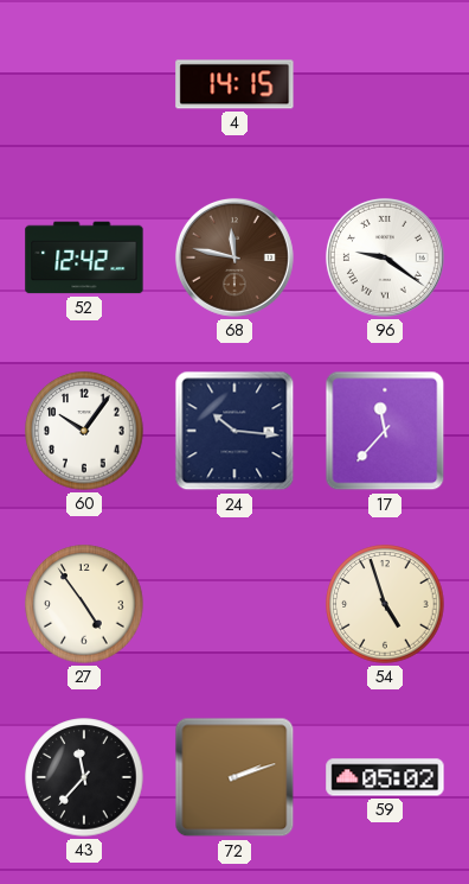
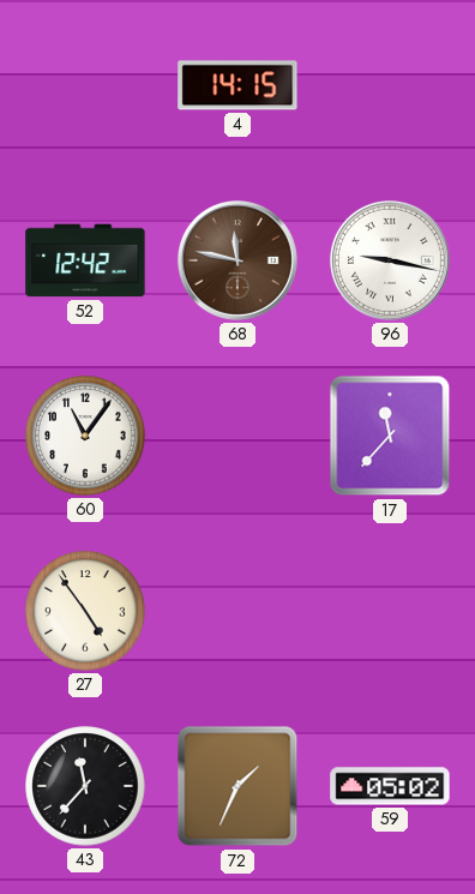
96: 9:21 -> 9:17
60: 10:06 -> 11:06
24: 10:16 -> none
54: 4:57 -> none
72: 2:12 -> 1:34
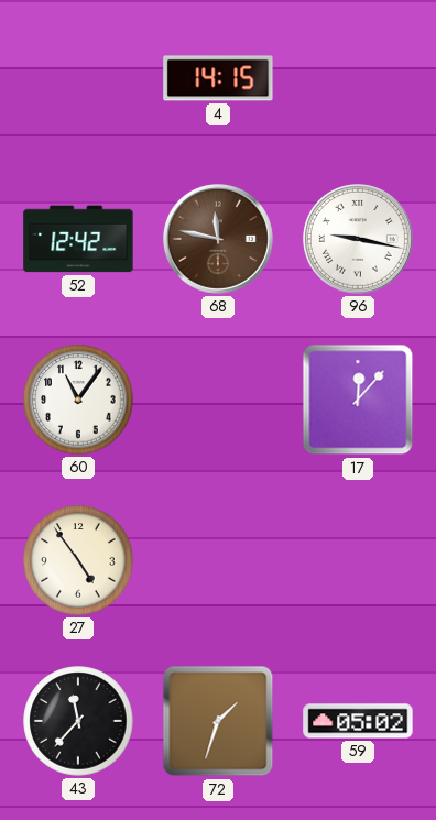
17: 11:37 -> 12:07
72: 1:34 -> 1:33
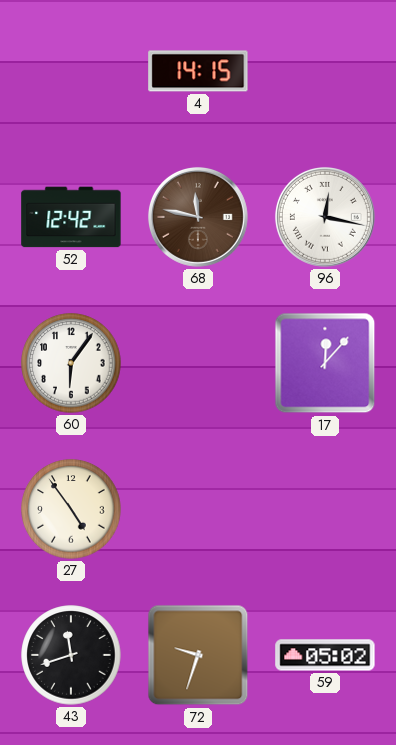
96: 9:17 -> 12:17
60: 11:06 -> 6:06
43: 11:37 -> 11:42
72: 1:33 -> 9:33
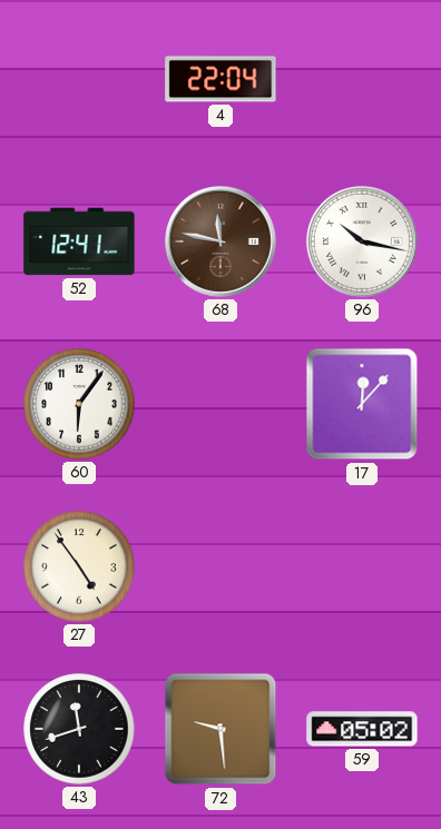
4: 14:15 -> 22:04
52: 12:42 -> 12:41
96: 12:17 -> 10:17
72: 9:33 -> 9:29
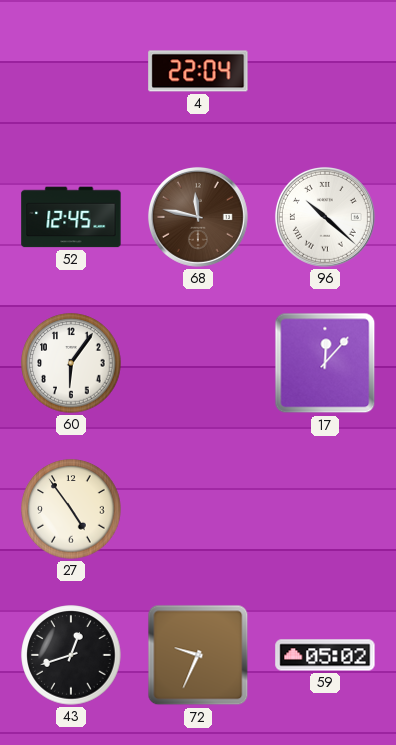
52: 12:41 -> 12:45
96: 10:17 -> 10:22
43: 11:42 -> 12:42
72: 9:29 -> 9:34
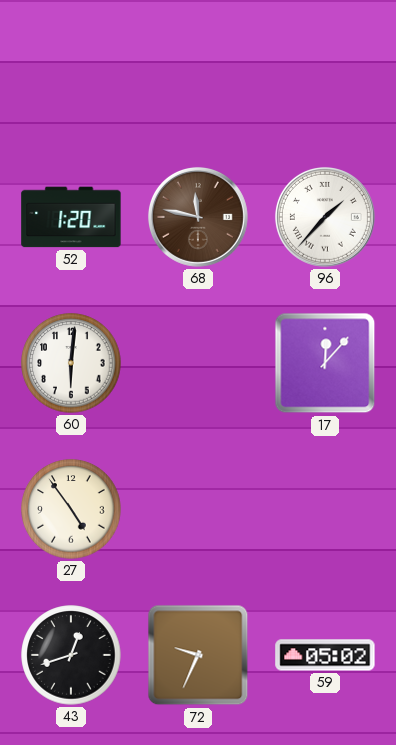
4: 22:04 -> none
52: 12:45 -> 1:20
96: 10:22 -> 1:37
60: 6:06 -> 6:01
